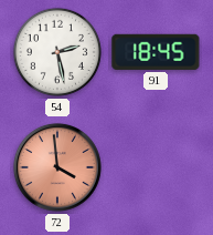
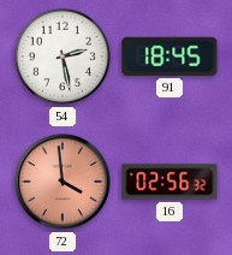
16: none -> 02:56
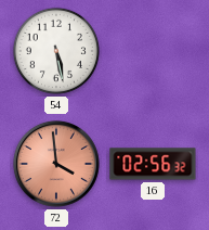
54: 2:28 -> 5:28
91: 18:45 -> none
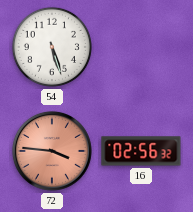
54: 5:28 -> 5:27
72: 3:59 -> 3:46
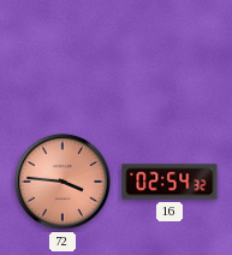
54: 5:27 -> none
16: 02:56 -> 02:54
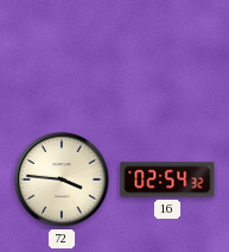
72 dial: salmon -> cream
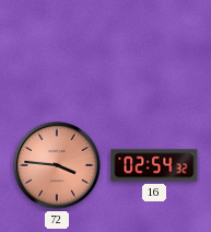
72 dial: cream -> salmon
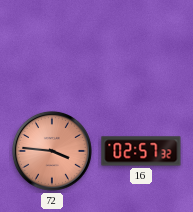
16: 02:54 -> 02:57
